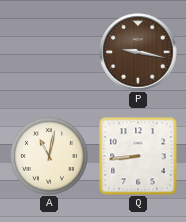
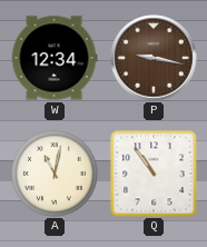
W: none -> 12:34
Q: 8:44 -> 10:54
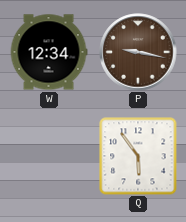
A: 11:02 -> none
Q: 10:54 -> 5:54
